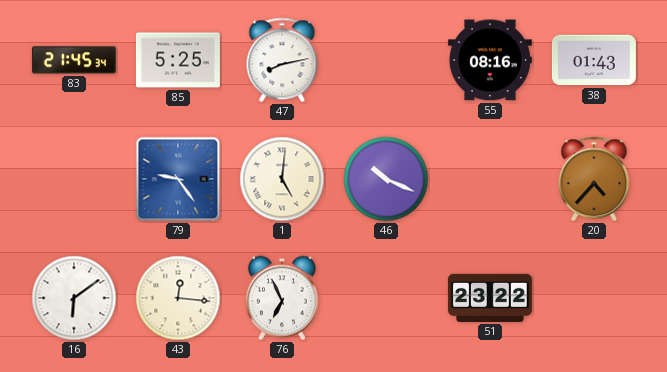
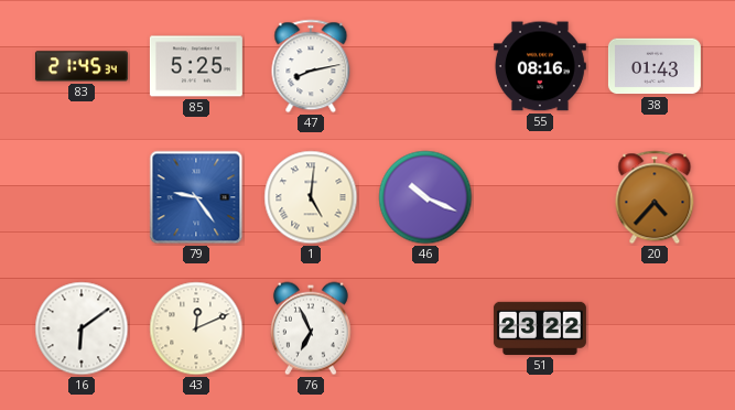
43: 12:16 -> 12:11
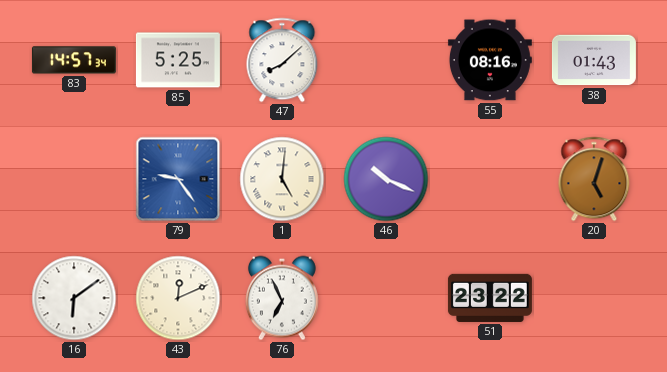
83: 21:45 -> 14:57
47: 8:13 -> 8:08
20: 4:37 -> 5:03
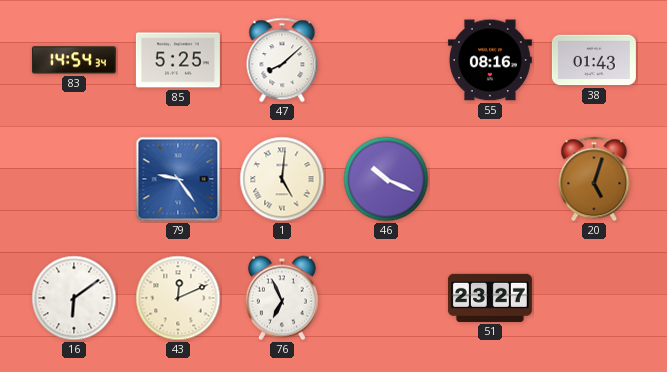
83: 14:57 -> 14:54
51: 23:22 -> 23:27
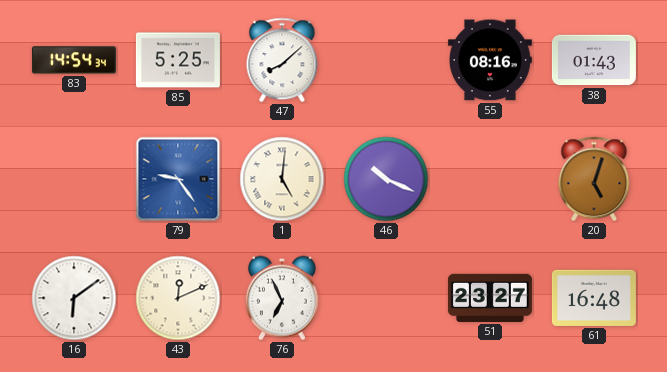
61: none -> 16:48
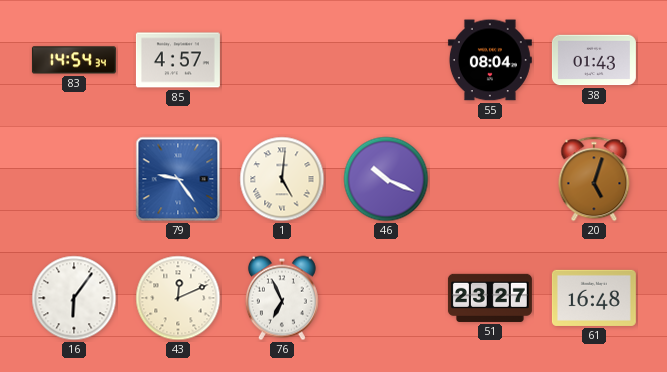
85: 5:25 -> 4:57
47: 8:08 -> none
55: 08:16 -> 08:04
16: 6:09 -> 6:06
